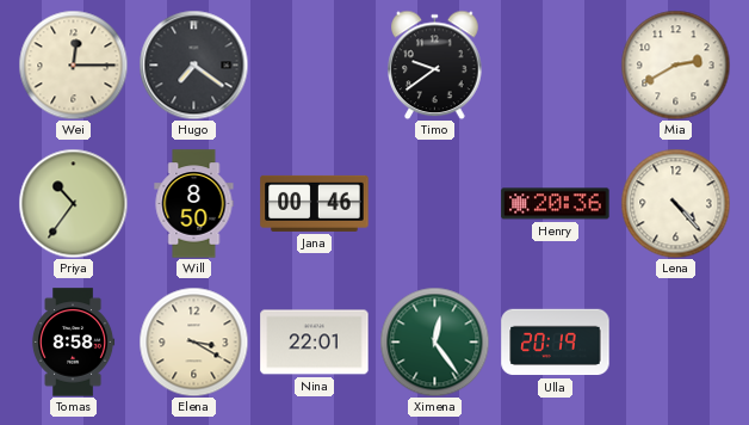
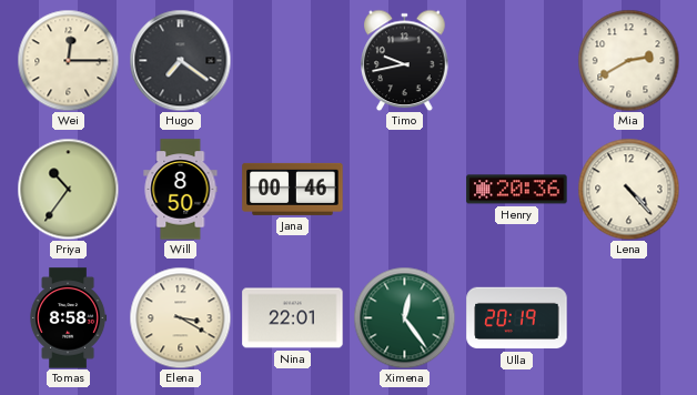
Timo: 9:39 -> 9:43
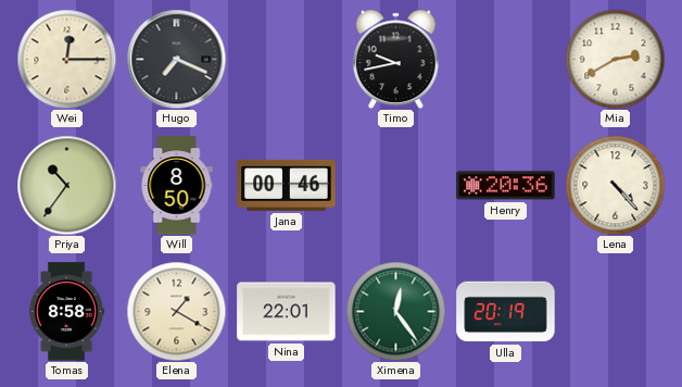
Hugo: 7:21 -> 7:19
Elena: 3:20 -> 1:20
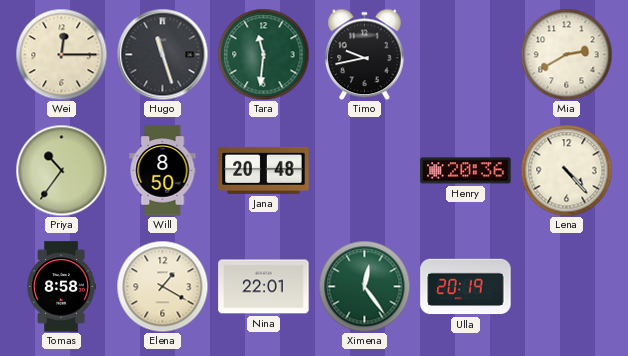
Hugo: 7:19 -> 11:27
Tara: none -> 11:31
Jana: 00:46 -> 20:48
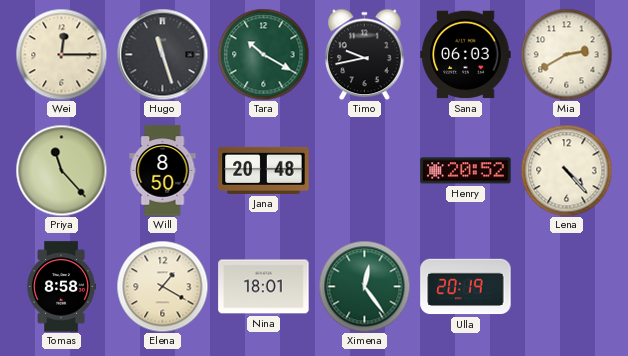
Tara: 11:31 -> 10:20
Sana: none -> 06:03
Priya: 10:36 -> 11:23
Henry: 20:36 -> 20:52
Nina: 22:01 -> 18:01
